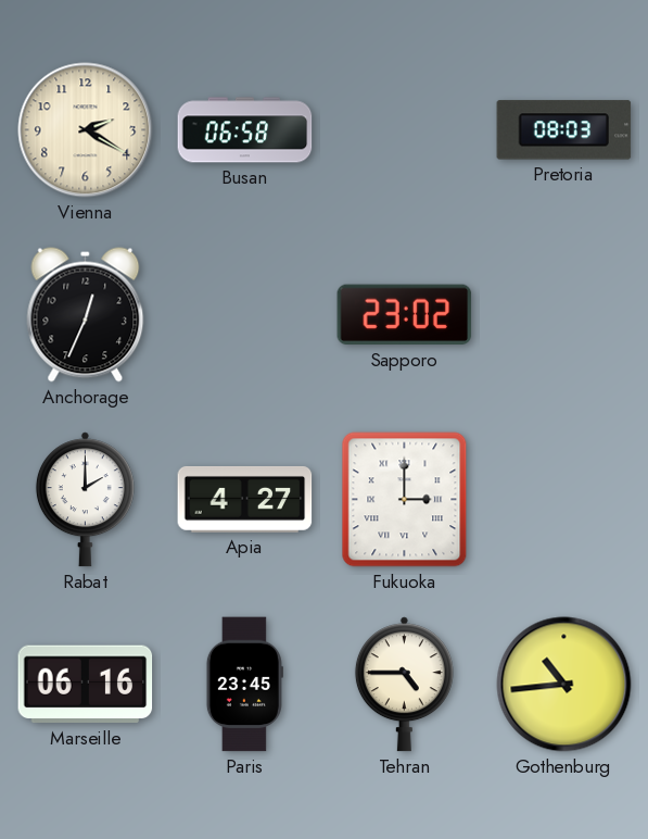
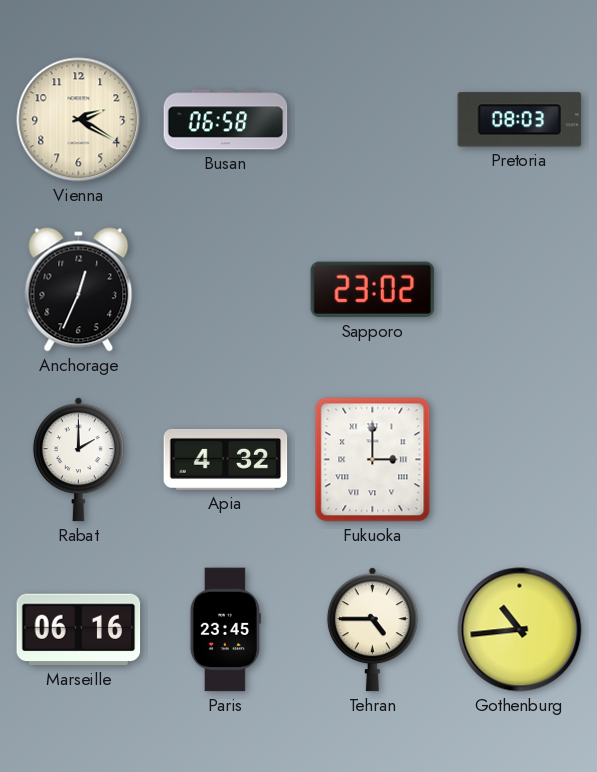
Apia: 4:27 -> 4:32
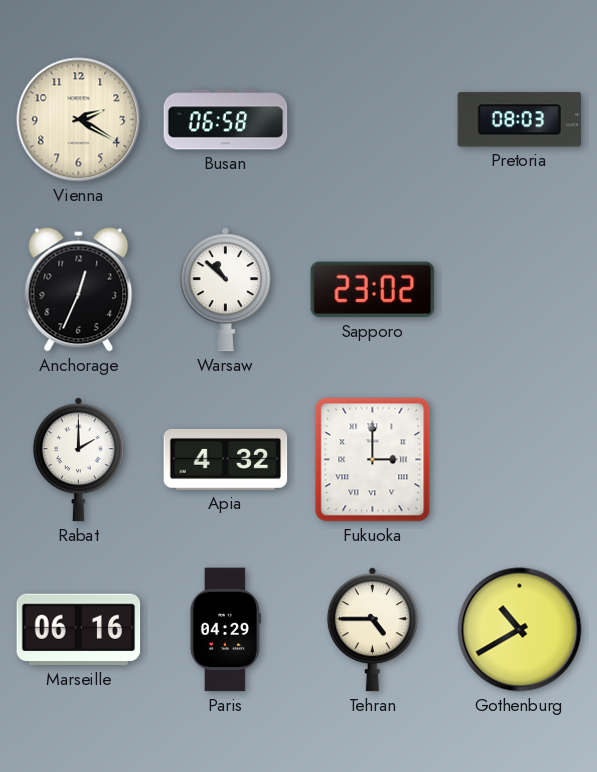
Warsaw: none -> 10:52
Paris: 23:45 -> 04:29
Gothenburg: 10:44 -> 10:40
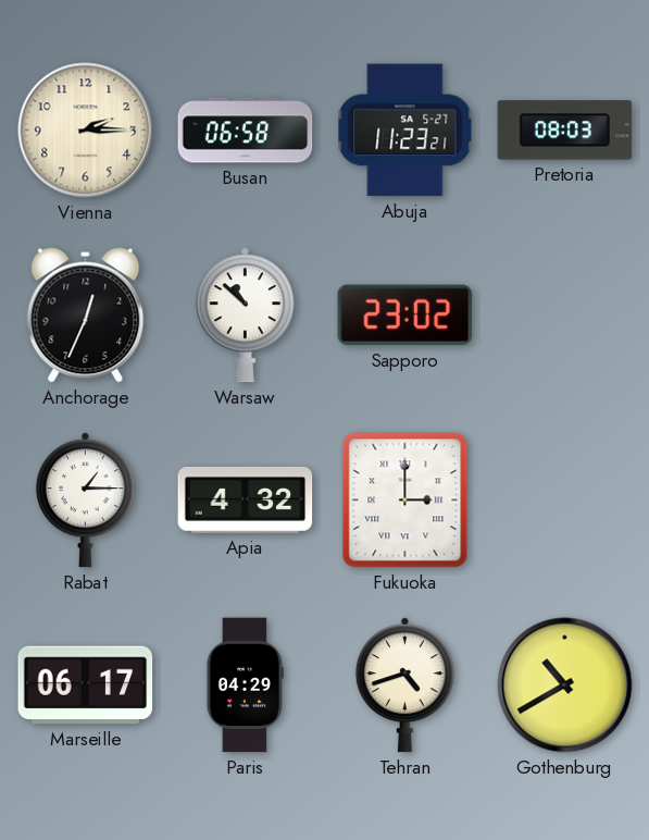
Vienna: 2:20 -> 2:15
Abuja: none -> 11:23
Rabat: 2:00 -> 1:15
Marseille: 06:16 -> 06:17
Tehran: 4:45 -> 4:42
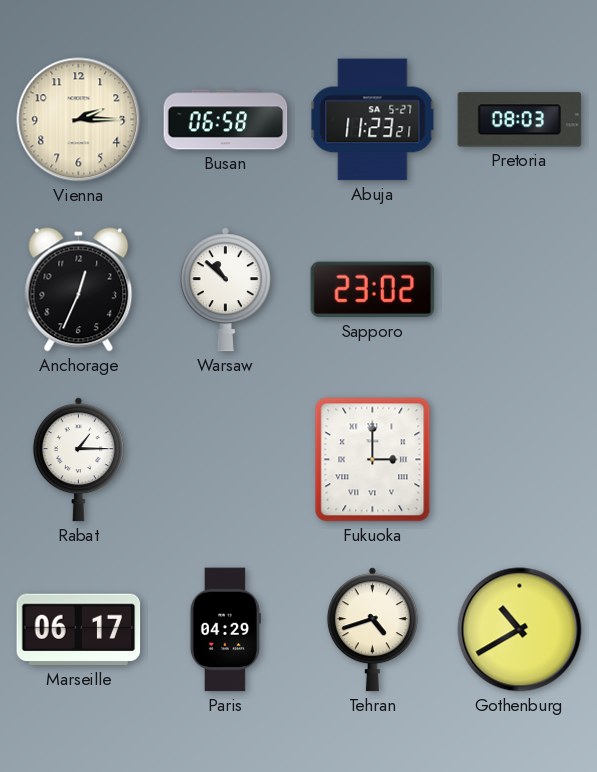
Apia: 4:32 -> none
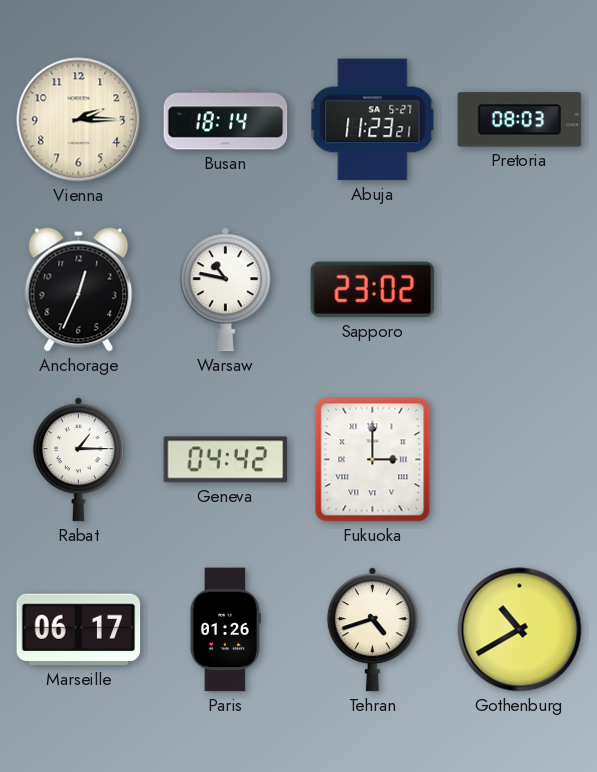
Busan: 06:58 -> 18:14
Warsaw: 10:52 -> 10:47
Geneva: none -> 04:42
Paris: 04:29 -> 01:26
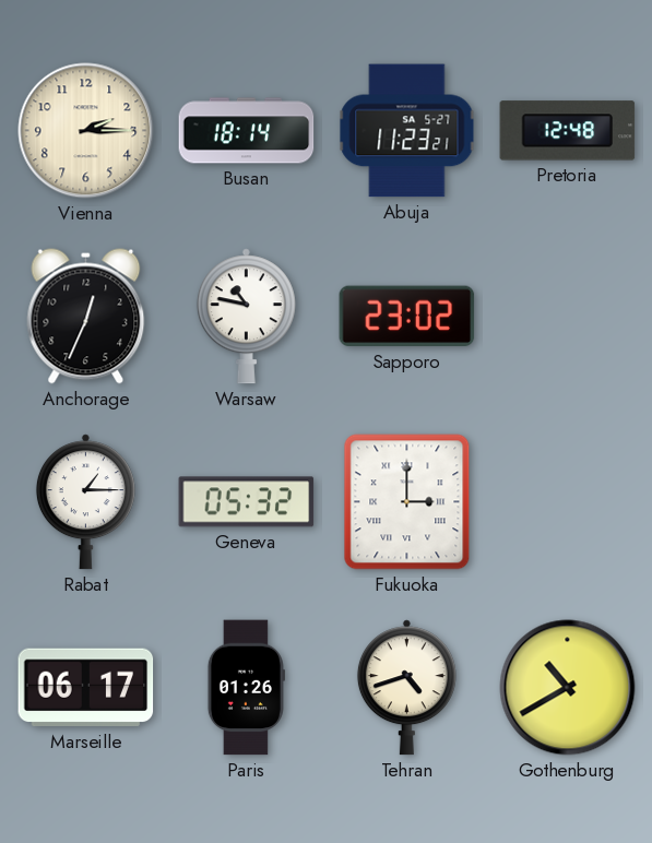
Pretoria: 08:03 -> 12:48
Geneva: 04:42 -> 05:32
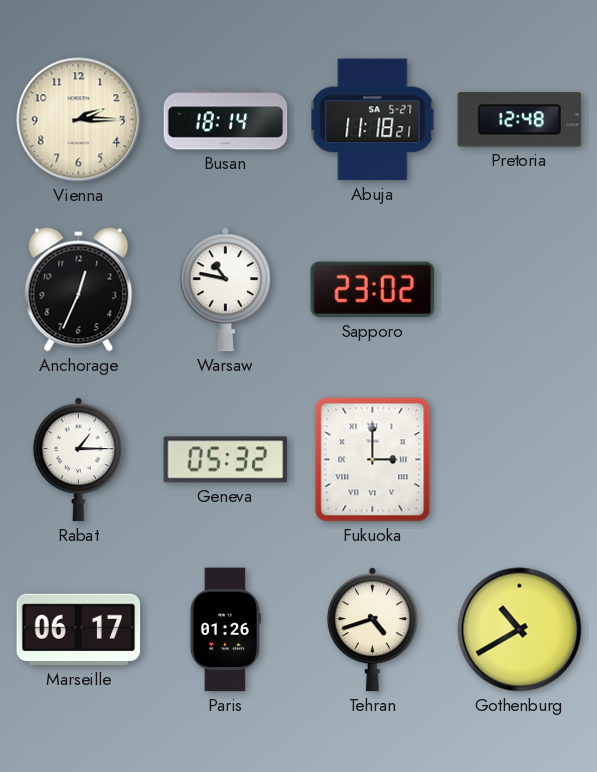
Abuja: 11:23 -> 11:18
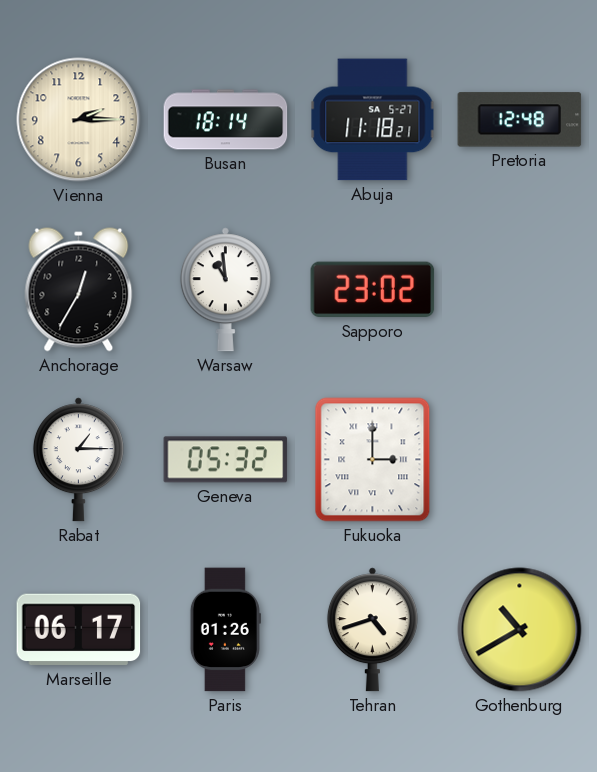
Anchorage: 12:34 -> 12:35
Warsaw: 10:47 -> 10:59
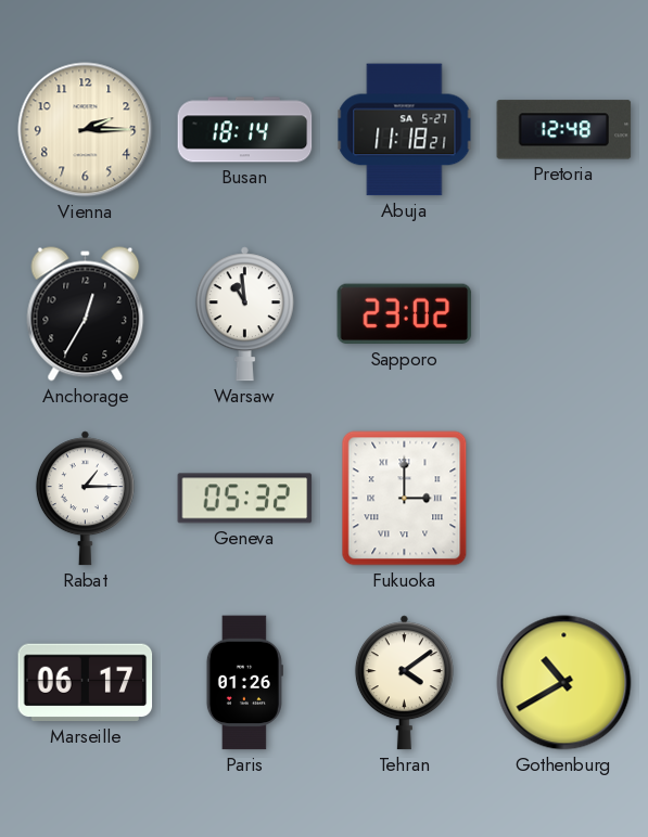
Tehran: 4:42 -> 4:09
